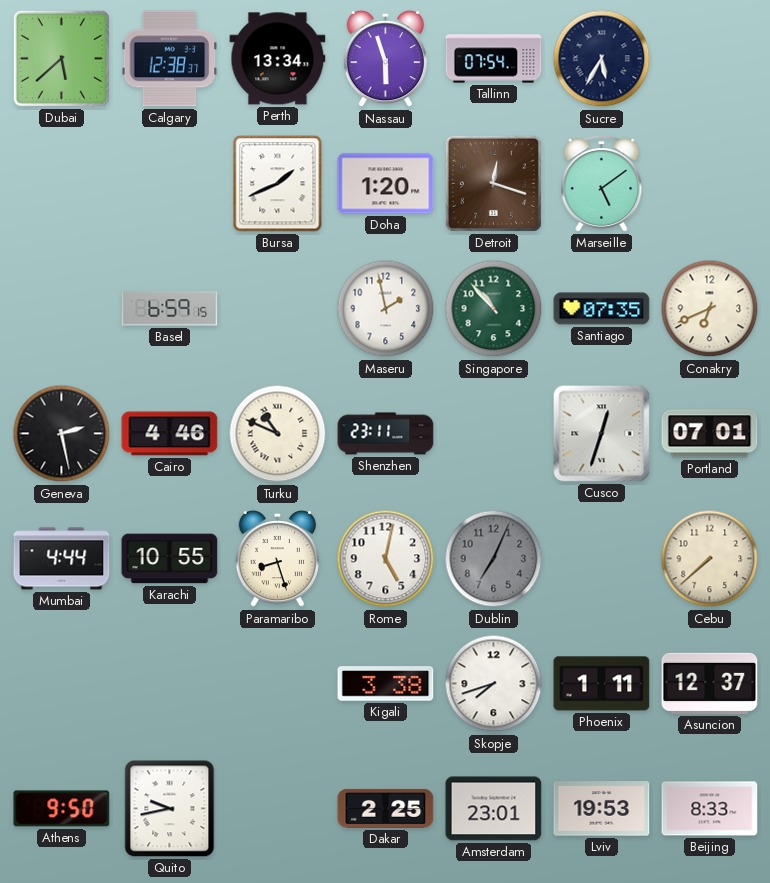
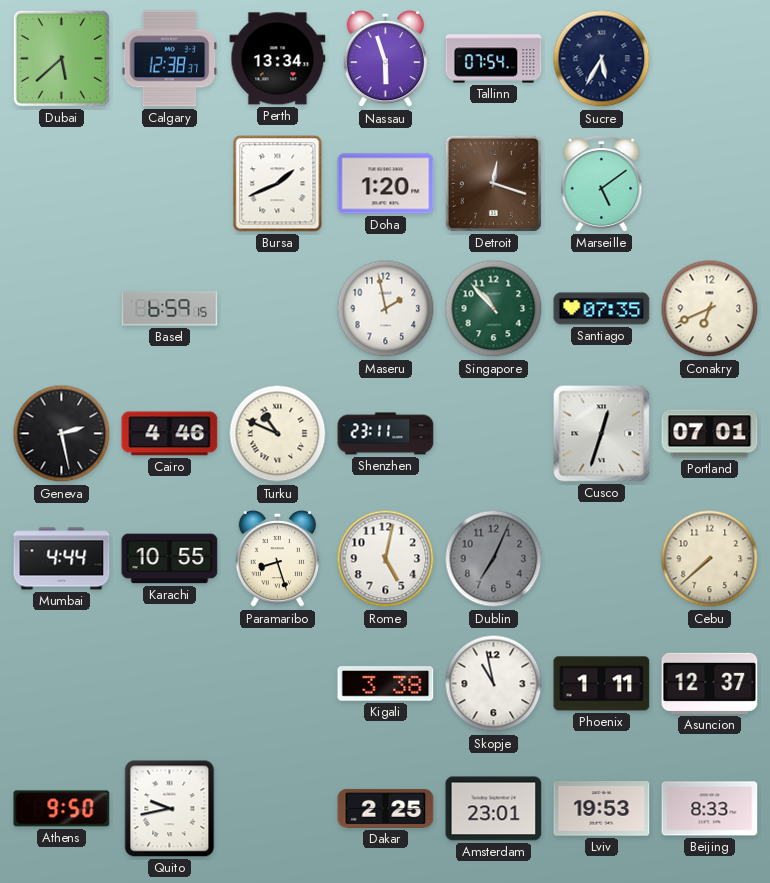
Skopje: 7:42 -> 10:58
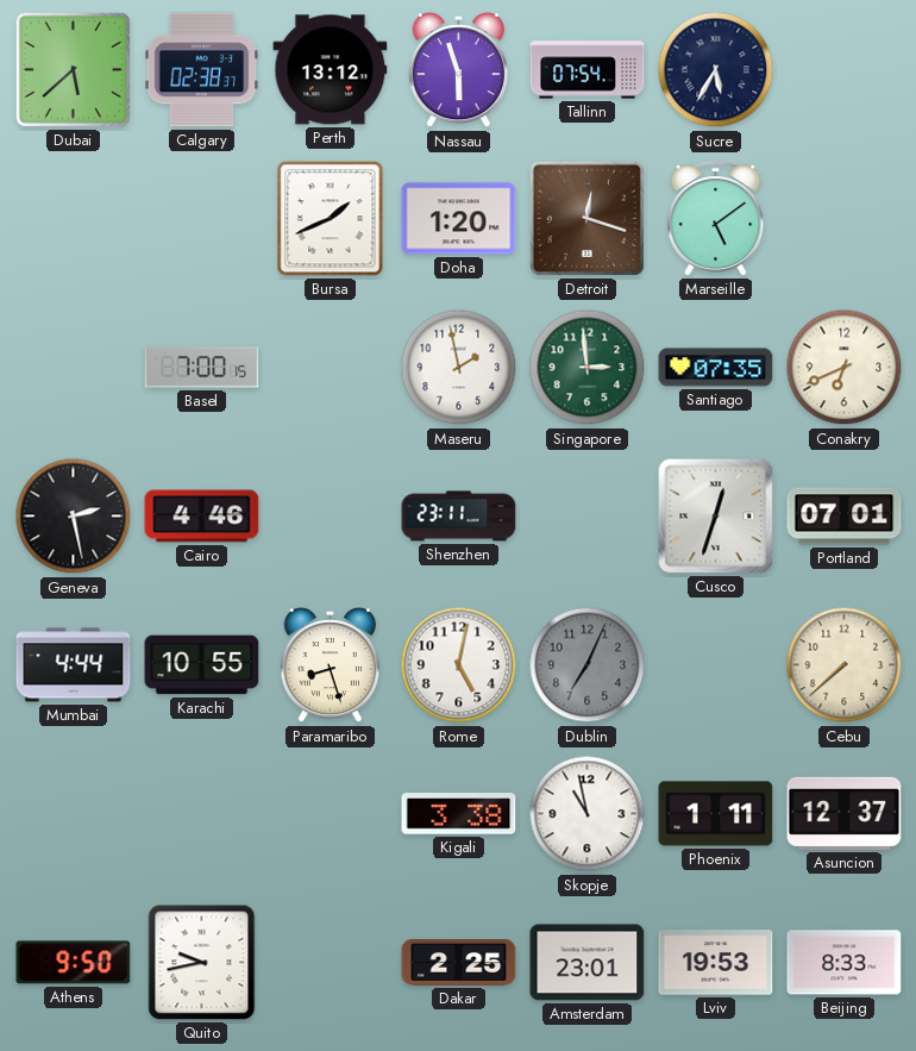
Calgary: 12:38 -> 02:38
Perth: 13:34 -> 13:12
Basel: 6:59 -> 7:00
Singapore: 10:53 -> 2:59
Turku: 10:49 -> none
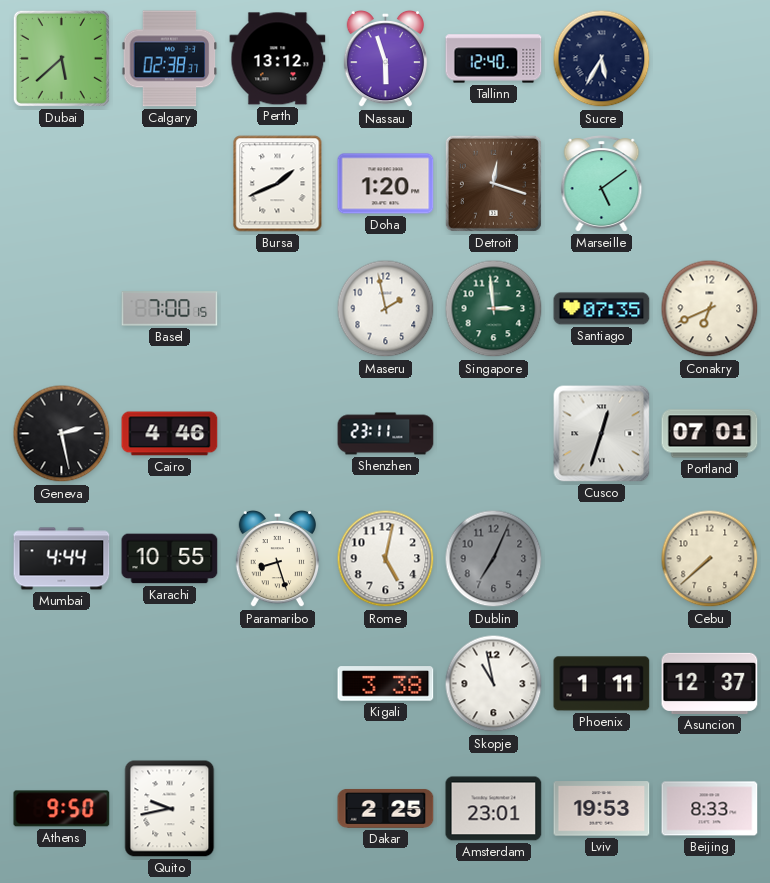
Tallinn: 07:54 -> 12:40
